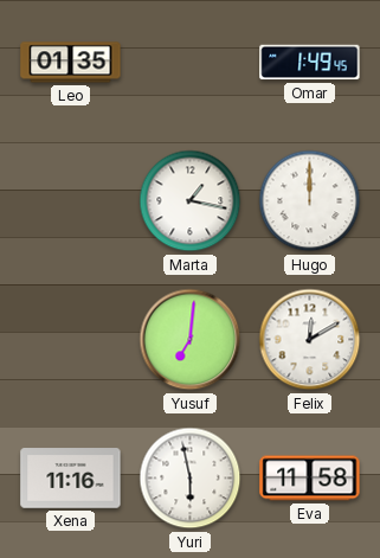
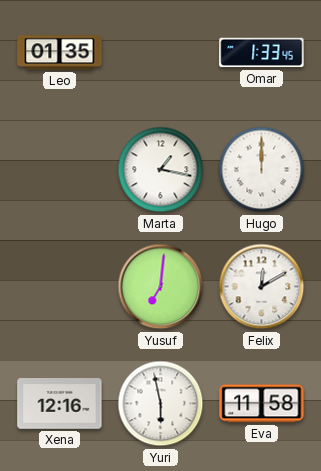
Omar: 1:49 -> 1:33
Xena: 11:16 -> 12:16
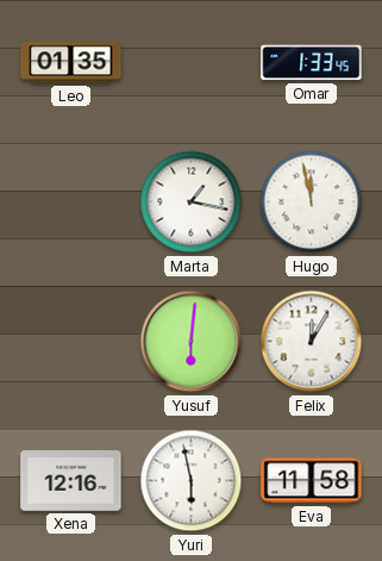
Hugo: 12:00 -> 11:58
Yusuf: 7:01 -> 6:01
Felix: 12:10 -> 12:05
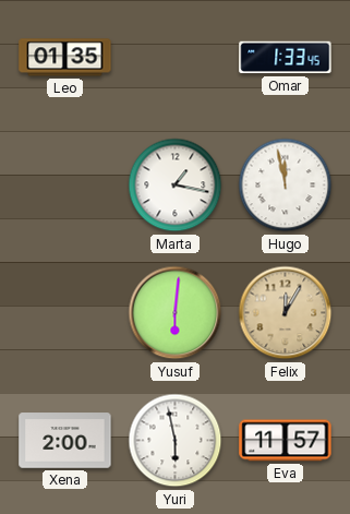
Felix dial: white -> champagne
Xena: 12:16 -> 2:00
Eva: 11:58 -> 11:57
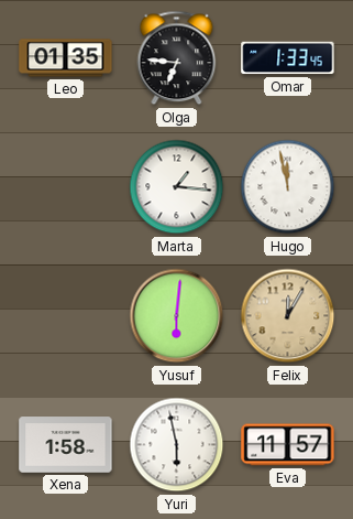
Olga: none -> 6:46
Marta: 1:17 -> 1:16
Xena: 2:00 -> 1:58
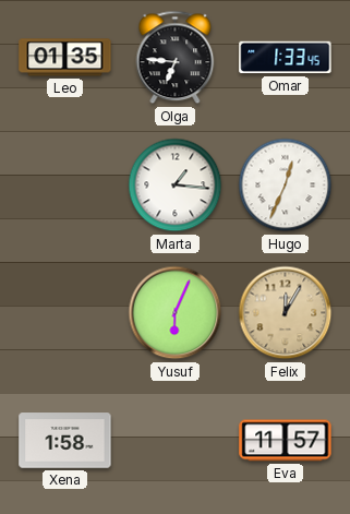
Hugo: 11:58 -> 12:34
Yusuf: 6:01 -> 6:04
Yuri: 5:58 -> none
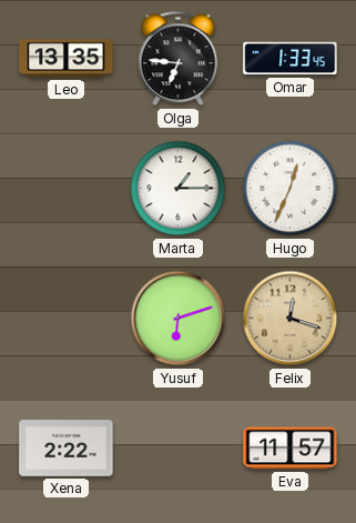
Leo: 01:35 -> 13:35
Marta: 1:16 -> 1:15
Yusuf: 6:04 -> 6:12
Felix: 12:05 -> 12:18
Xena: 1:58 -> 2:22
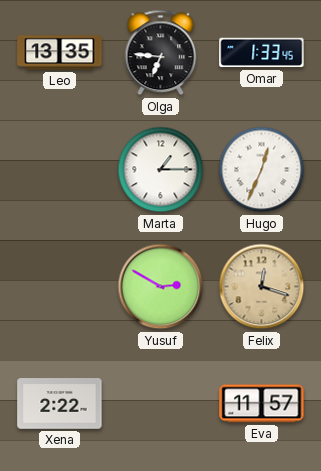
Yusuf: 6:12 -> 2:50
